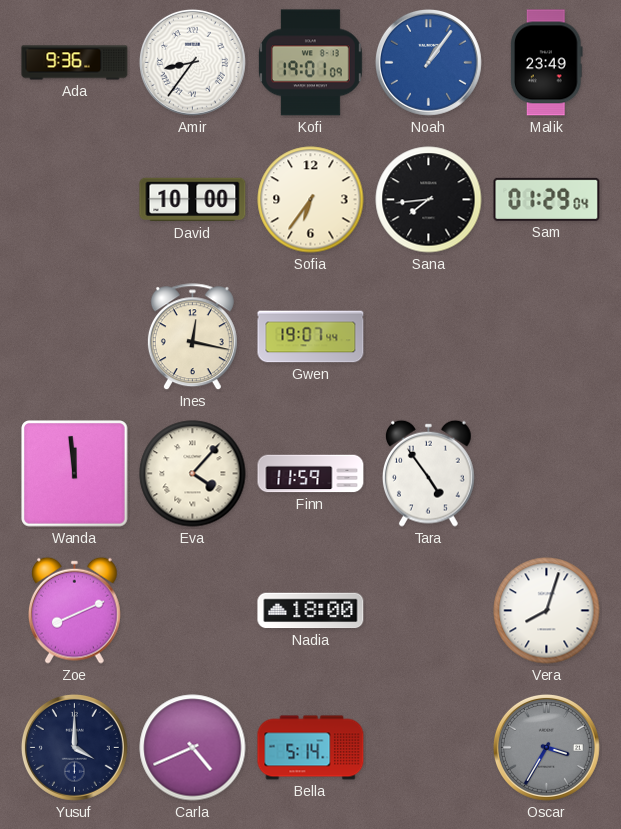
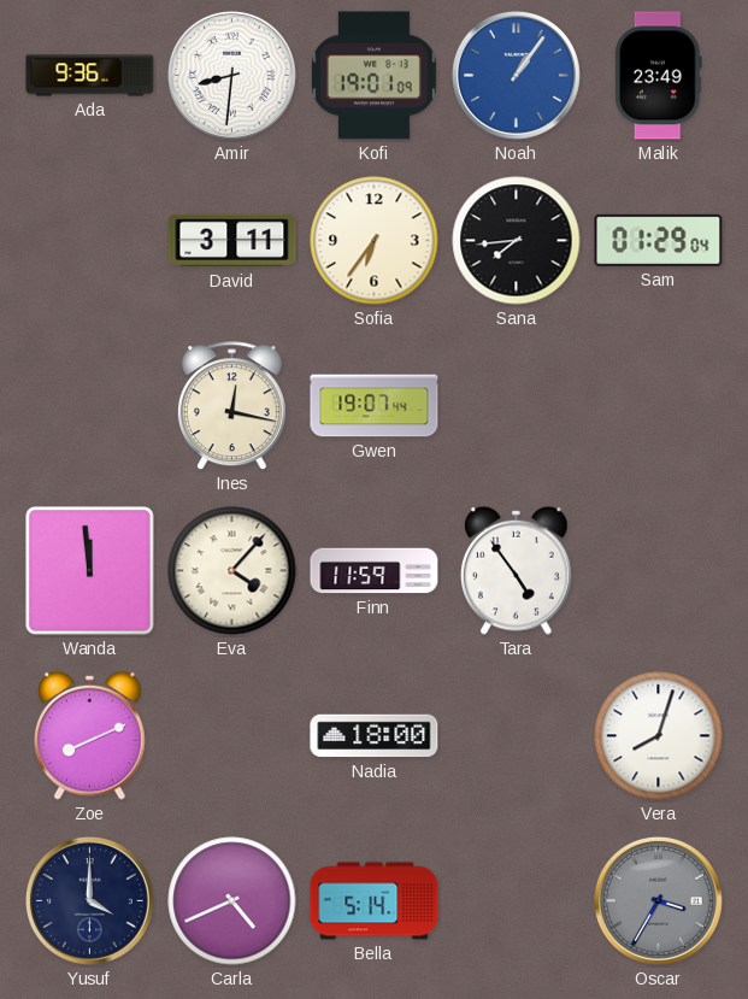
Amir: 8:36 -> 8:31
David: 10:00 -> 3:11
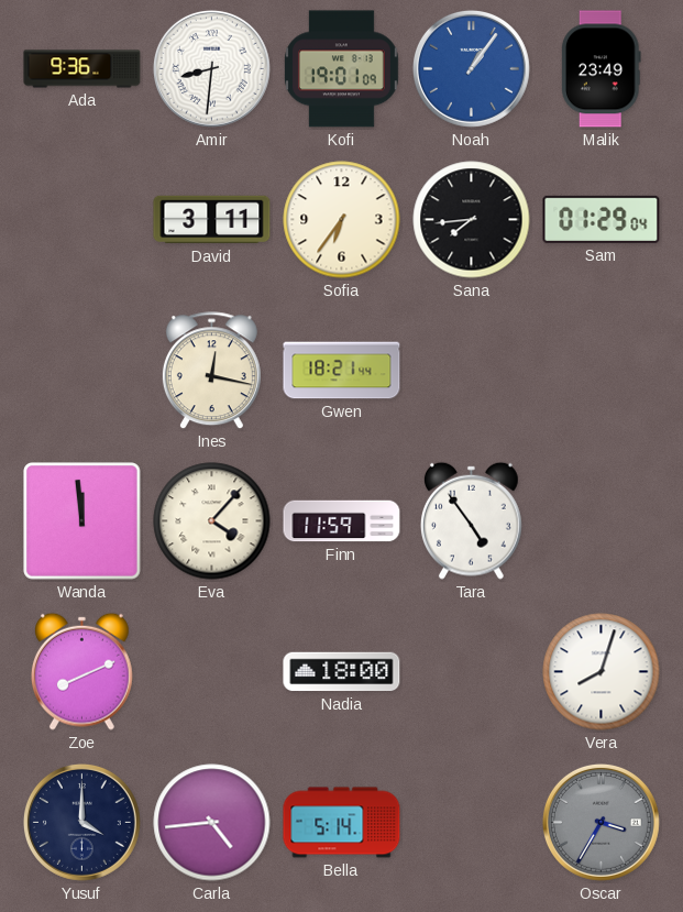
Gwen: 19:07 -> 18:21
Carla: 4:41 -> 4:44
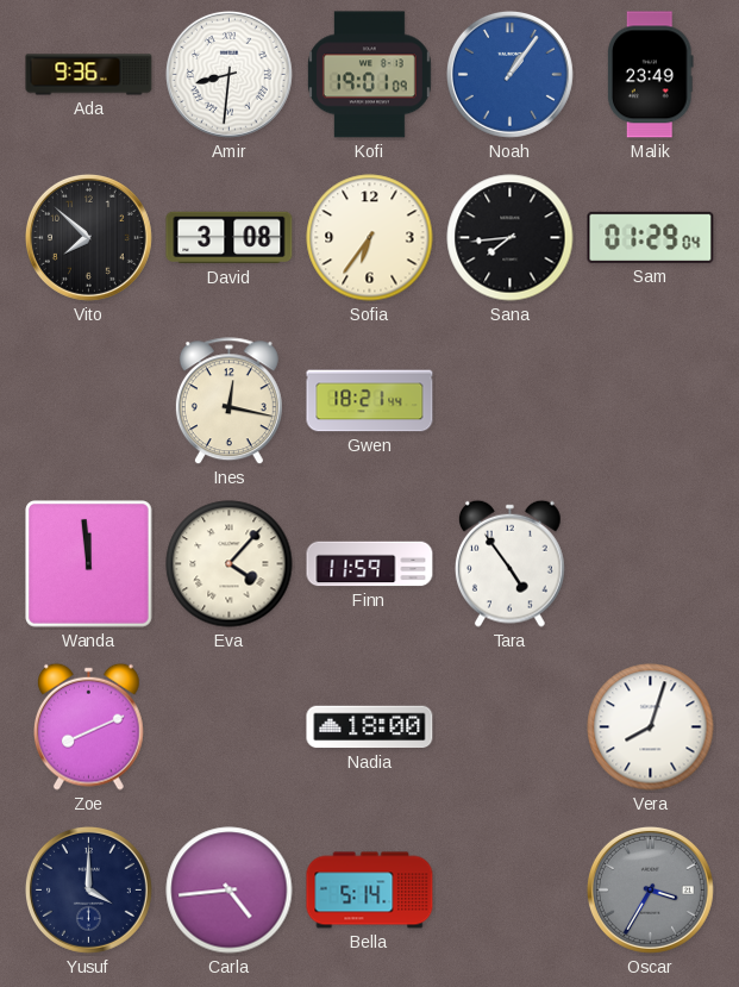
Vito: none -> 7:52
David: 3:11 -> 3:08
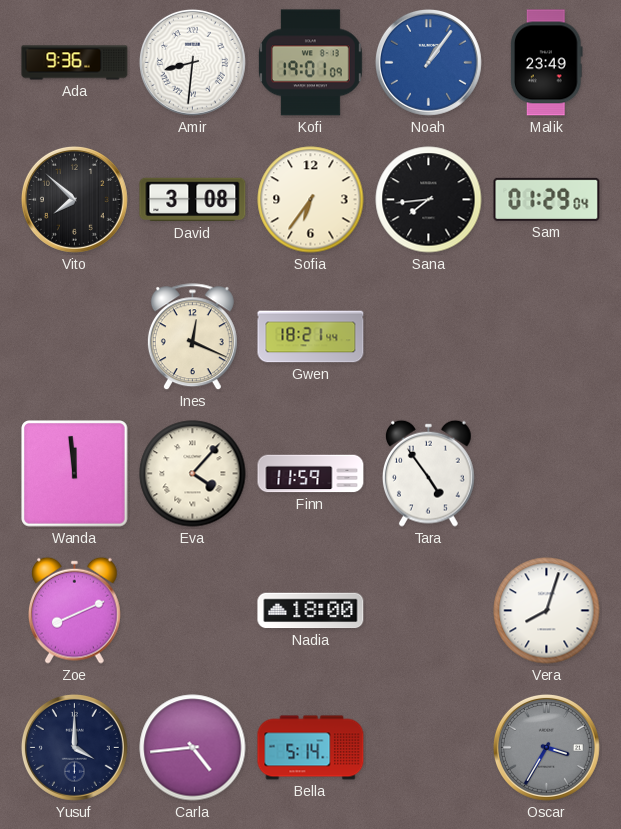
Ines: 12:17 -> 12:19
